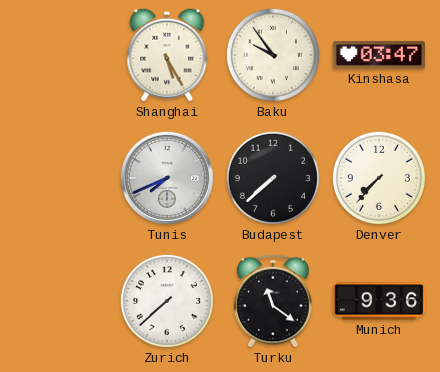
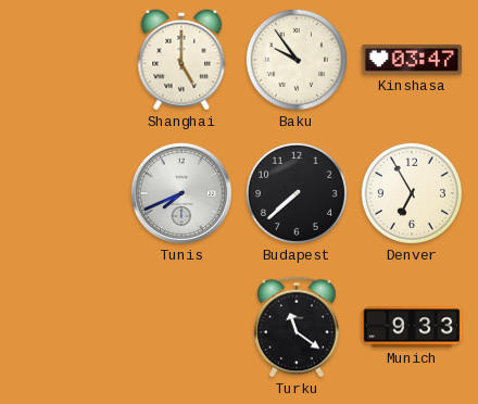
Shanghai: 5:25 -> 5:00
Denver: 7:37 -> 6:55
Zurich: 7:38 -> none
Munich: 9:36 -> 9:33
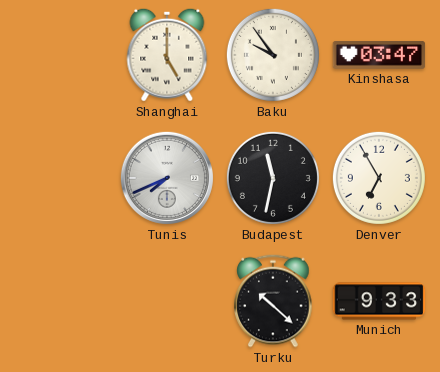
Budapest: 7:38 -> 11:32
Turku: 11:21 -> 10:22
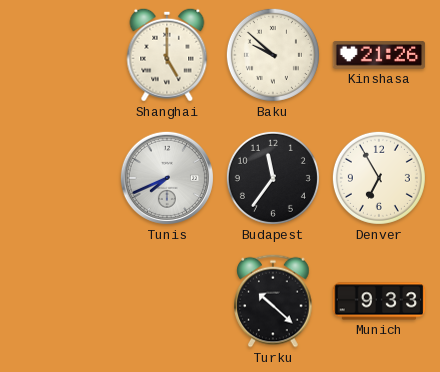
Baku: 9:54 -> 9:52
Kinshasa: 03:47 -> 21:26
Budapest: 11:32 -> 11:36
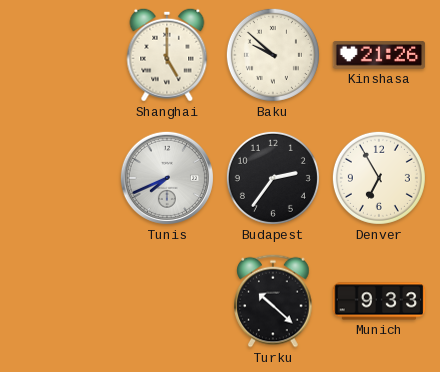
Budapest: 11:36 -> 2:36
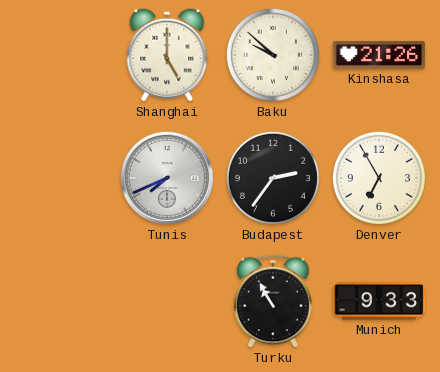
Turku: 10:22 -> 10:55
